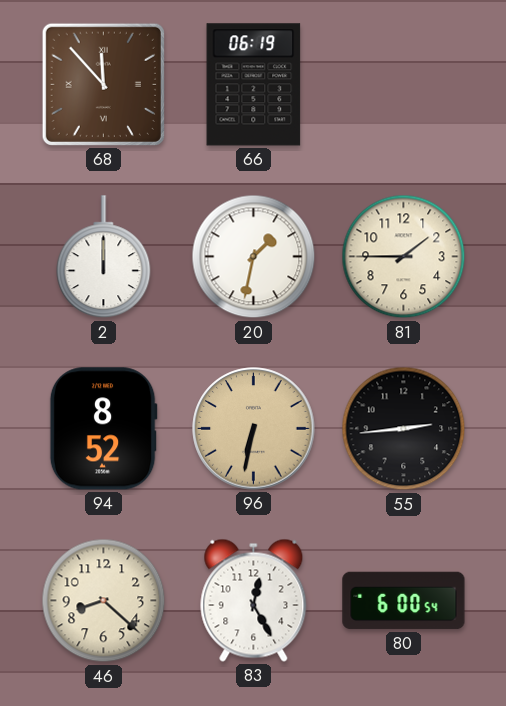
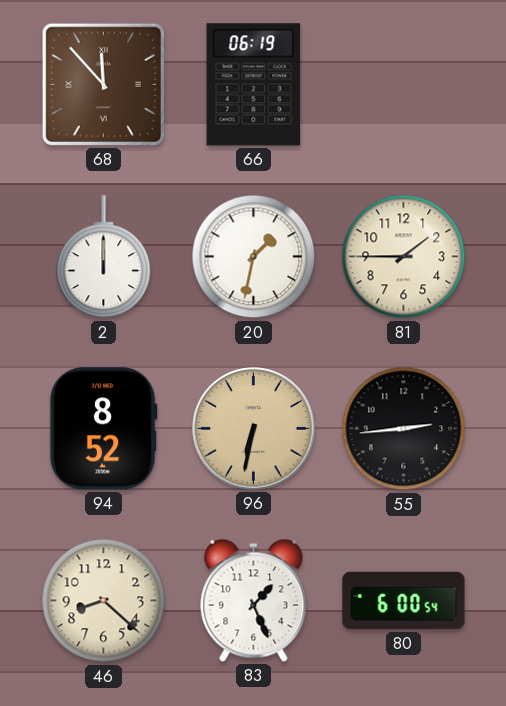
83: 12:25 -> 1:26
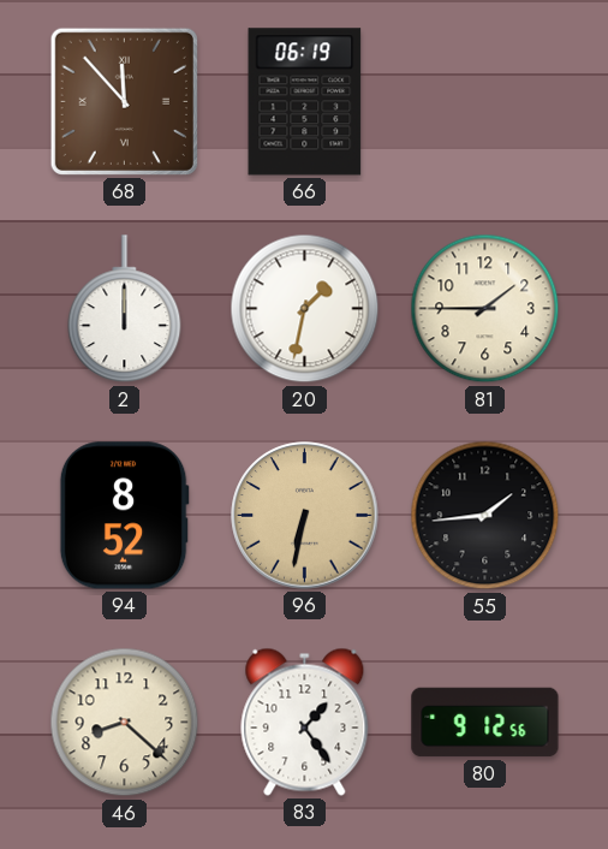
55: 2:44 -> 1:44
83: 1:26 -> 1:24
80: 6:00 -> 9:12
